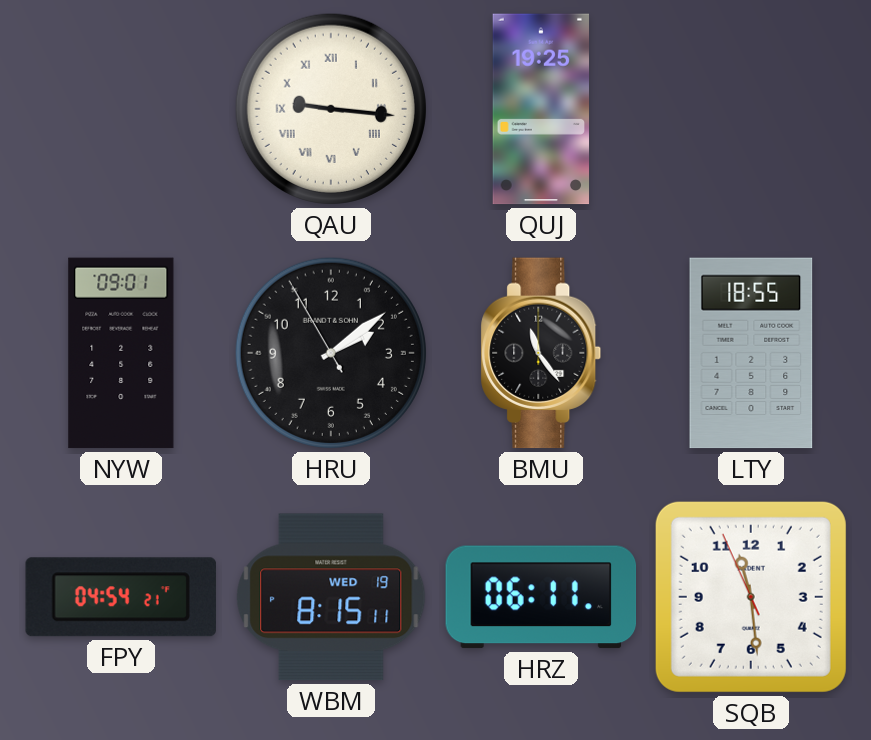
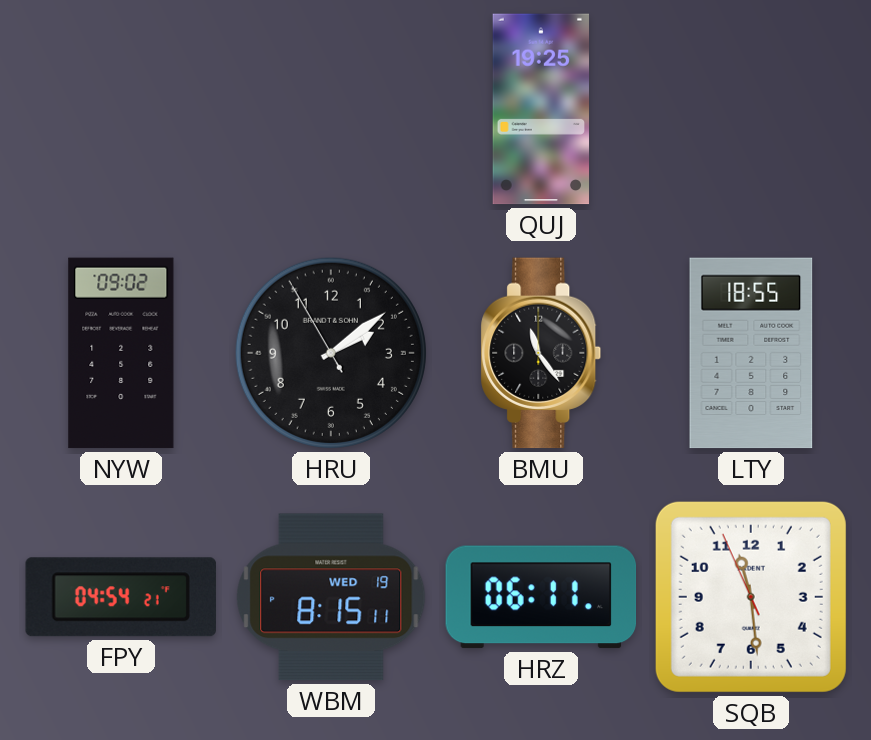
QAU: 9:16 -> none
NYW: 09:01 -> 09:02
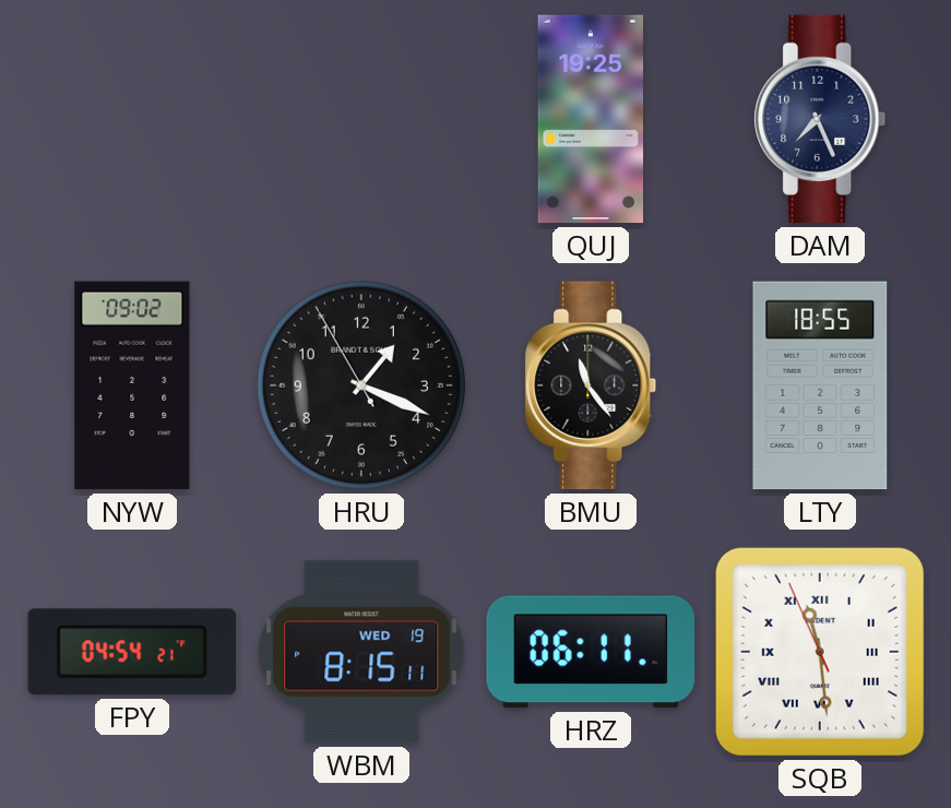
DAM: none -> 7:26
HRU: 2:08 -> 1:18
SQB numerals: Arabic -> Roman
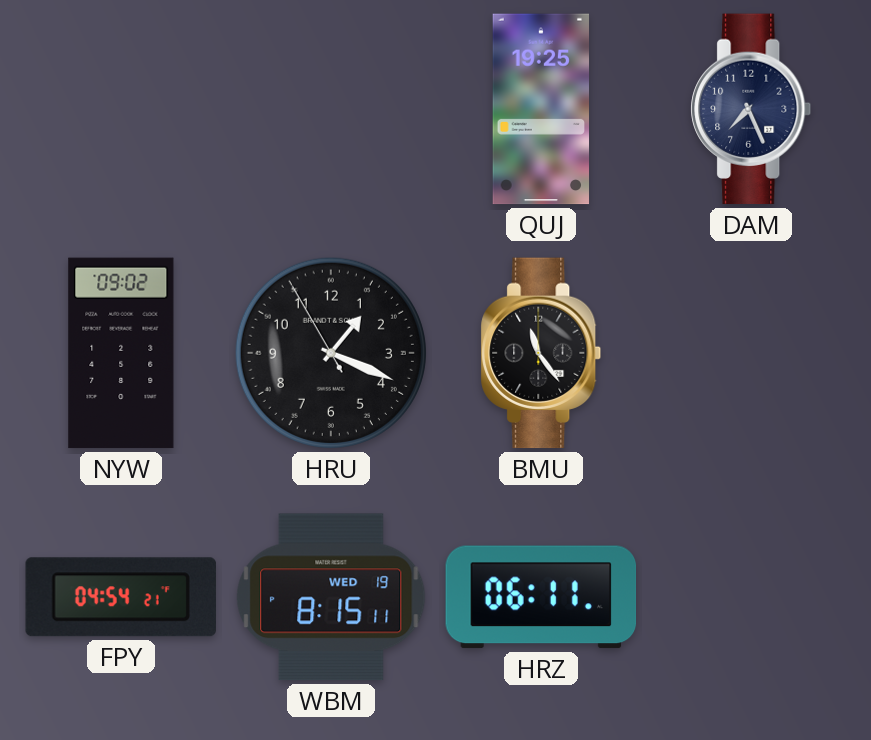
LTY: 18:55 -> none
SQB: 11:28 -> none
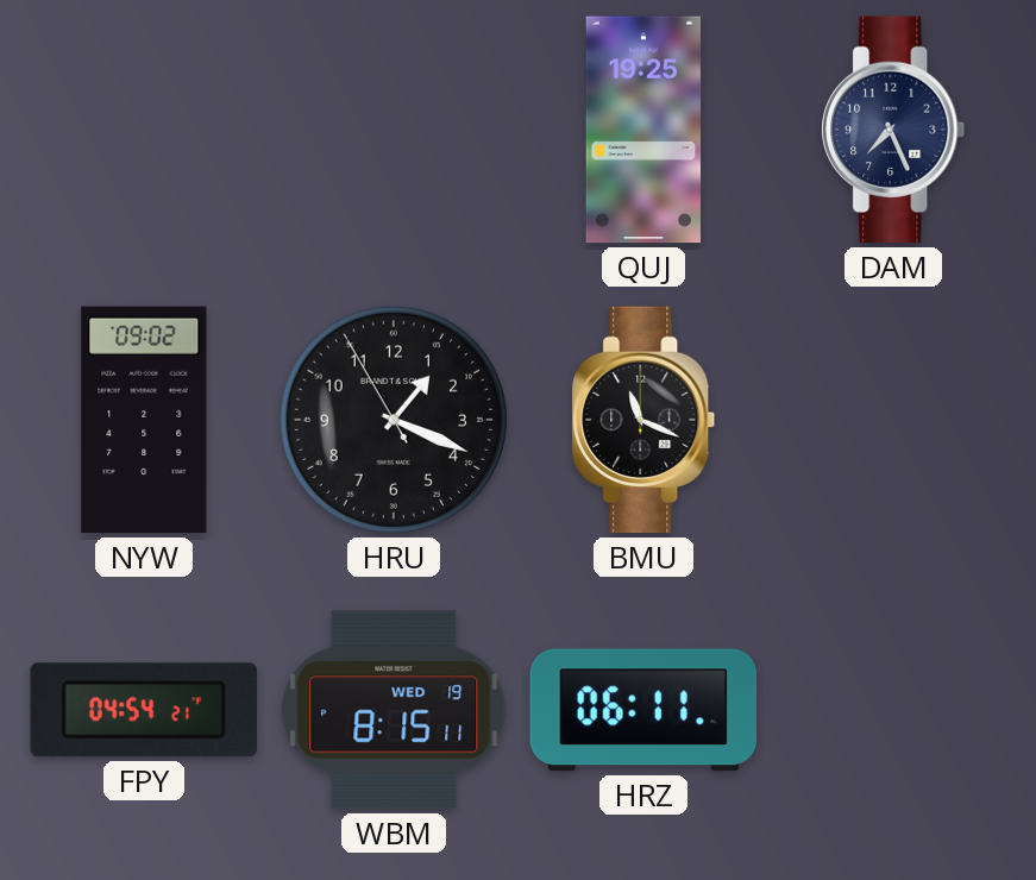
BMU: 11:24 -> 11:19
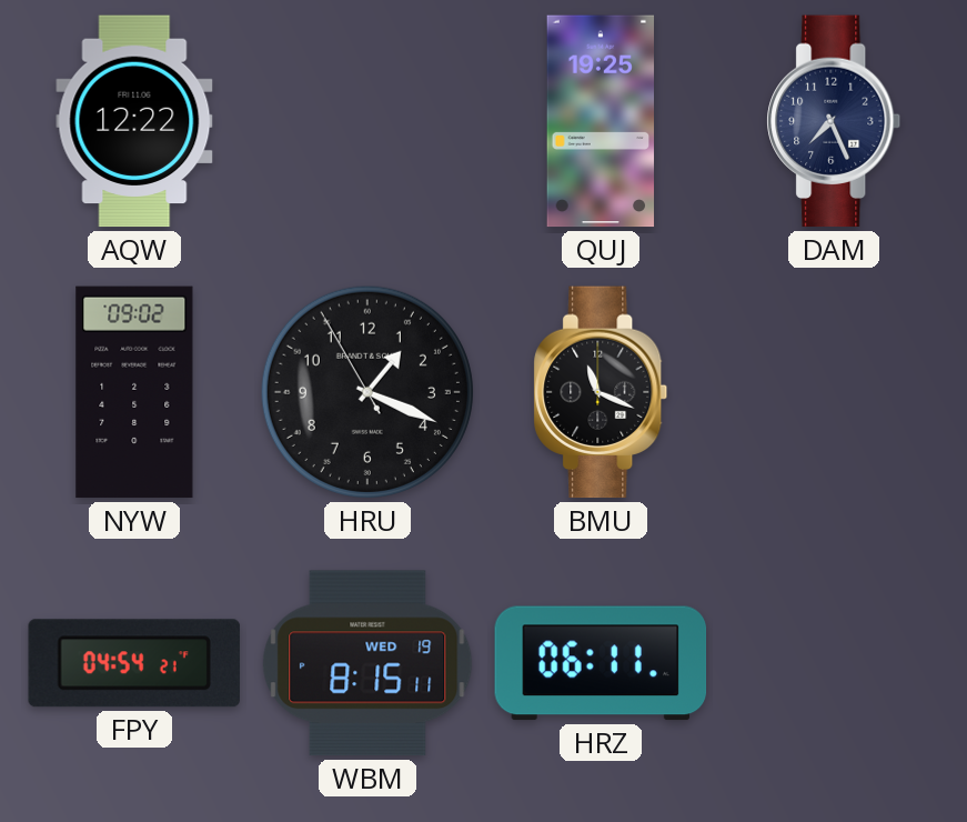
AQW: none -> 12:22
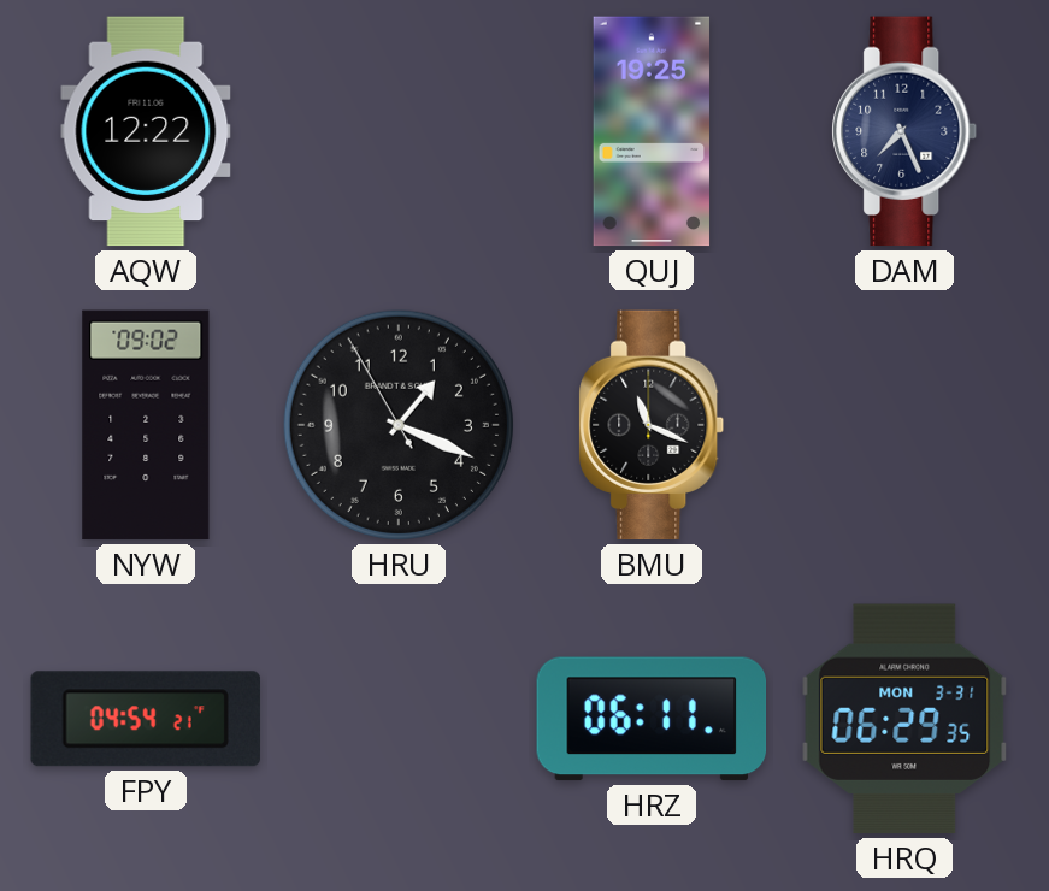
WBM: 8:15 -> none
HRQ: none -> 06:29
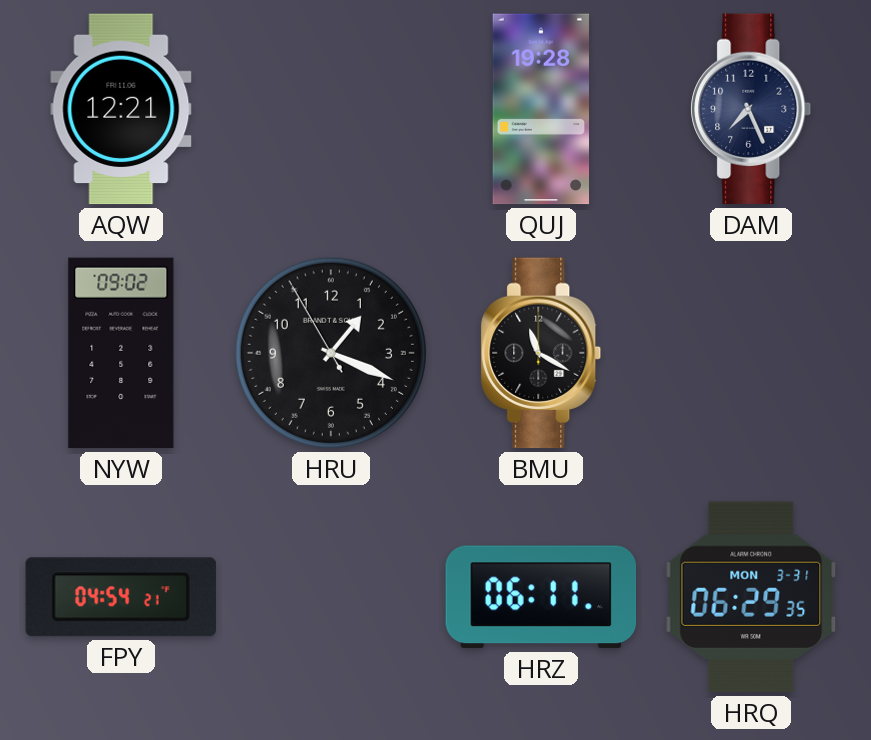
AQW: 12:22 -> 12:21
QUJ: 19:25 -> 19:28
BMU: 11:19 -> 11:20
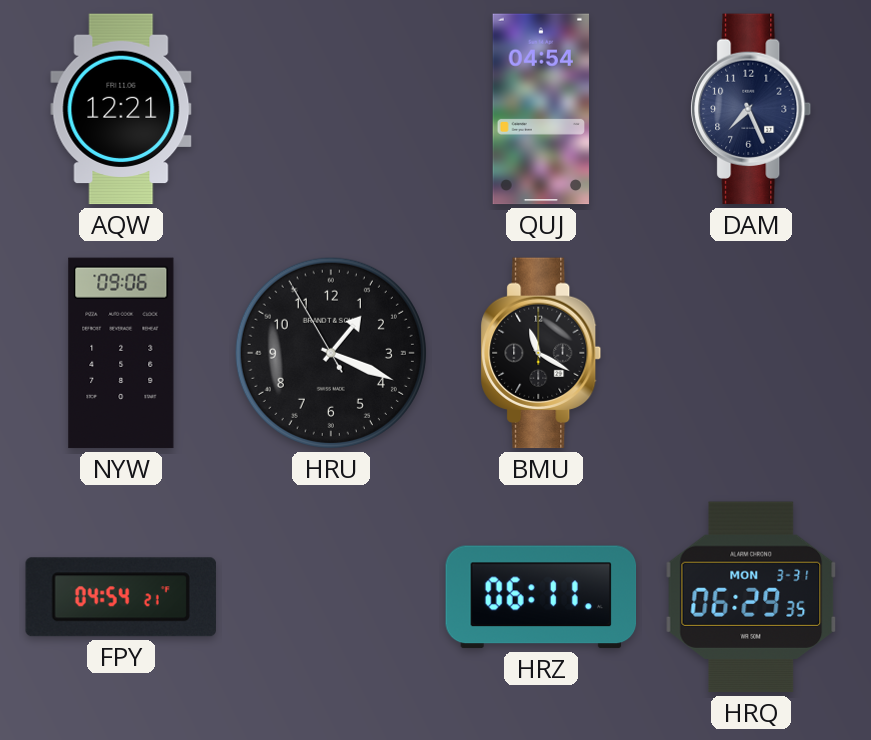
QUJ: 19:28 -> 04:54
NYW: 09:02 -> 09:06
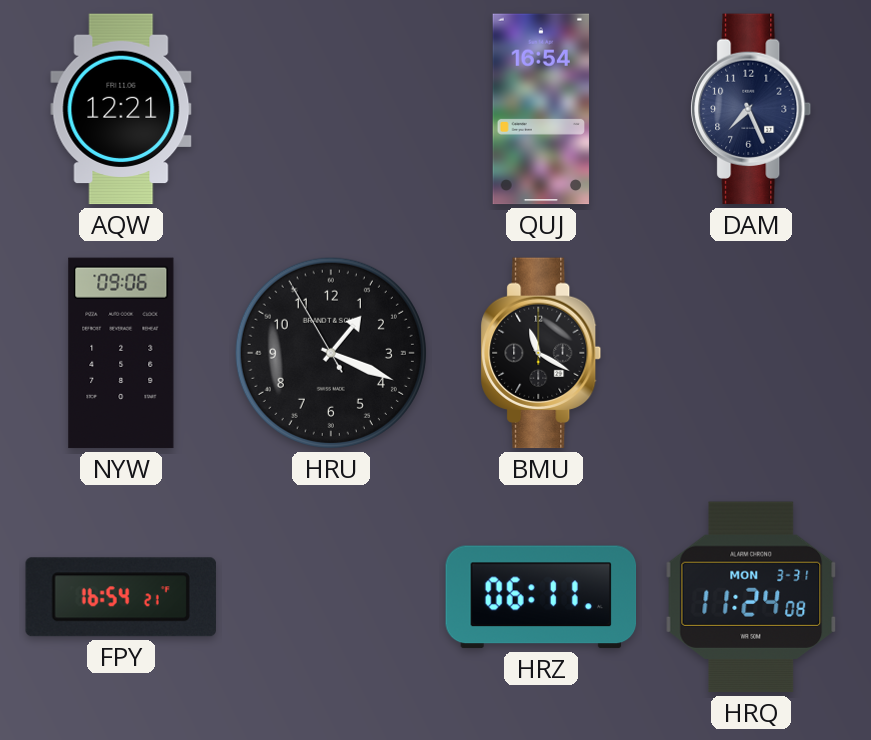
QUJ: 04:54 -> 16:54
FPY: 04:54 -> 16:54
HRQ: 06:29 -> 11:24
